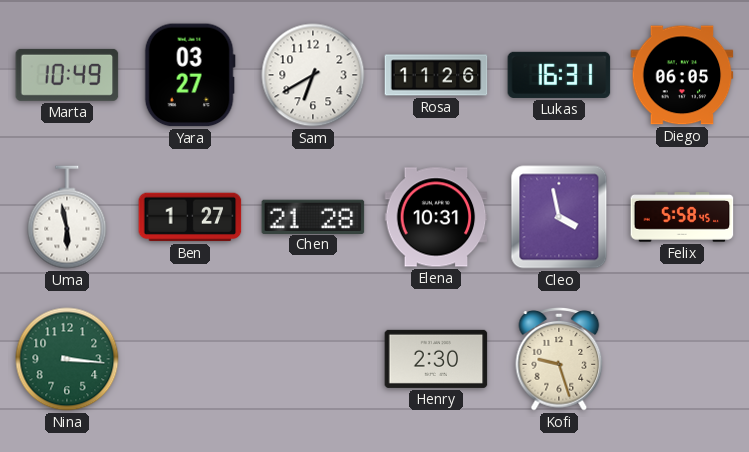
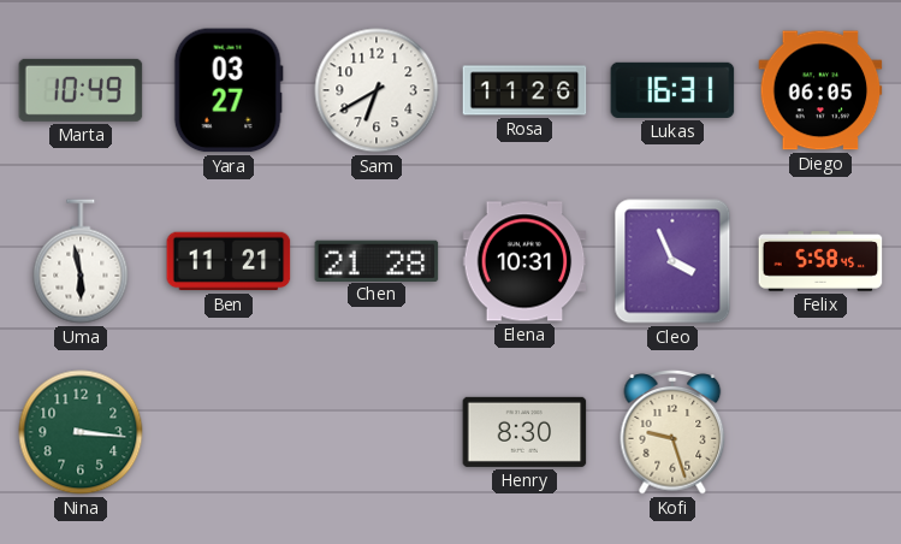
Ben: 1:27 -> 11:21
Cleo: 3:58 -> 3:56
Henry: 2:30 -> 8:30
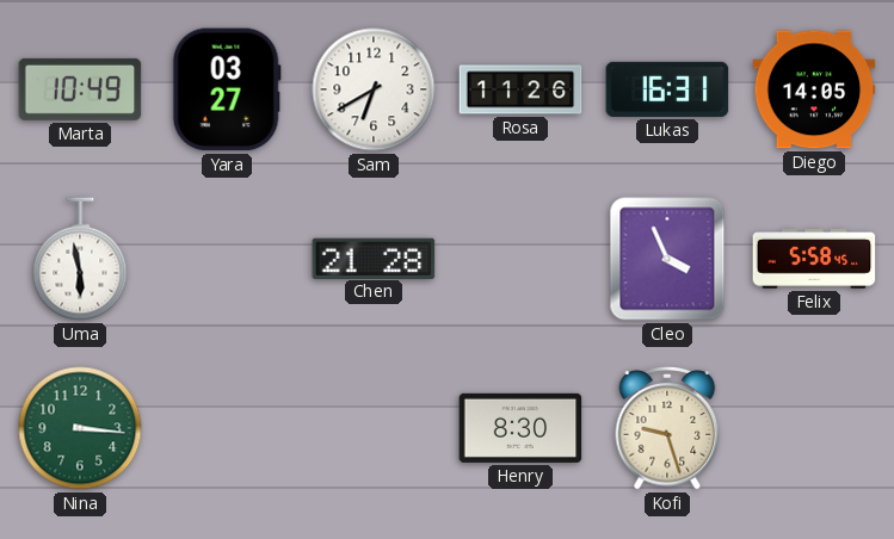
Diego: 06:05 -> 14:05
Ben: 11:21 -> none
Elena: 10:31 -> none
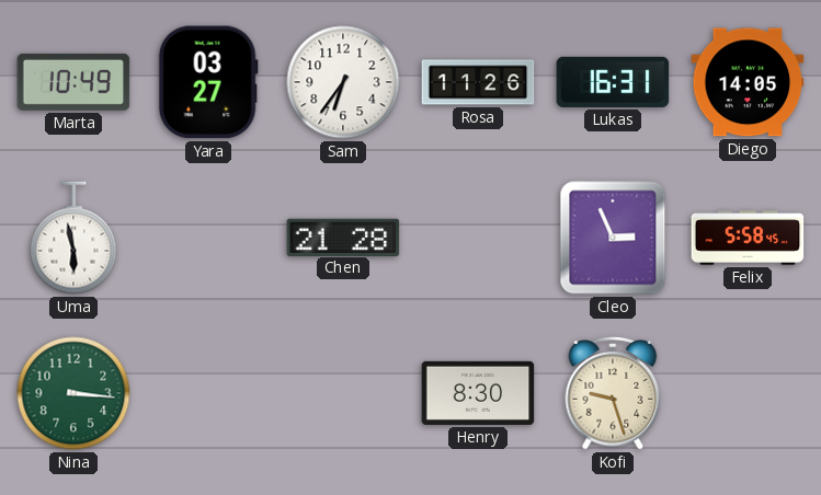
Sam: 6:40 -> 6:36
Cleo: 3:56 -> 2:56
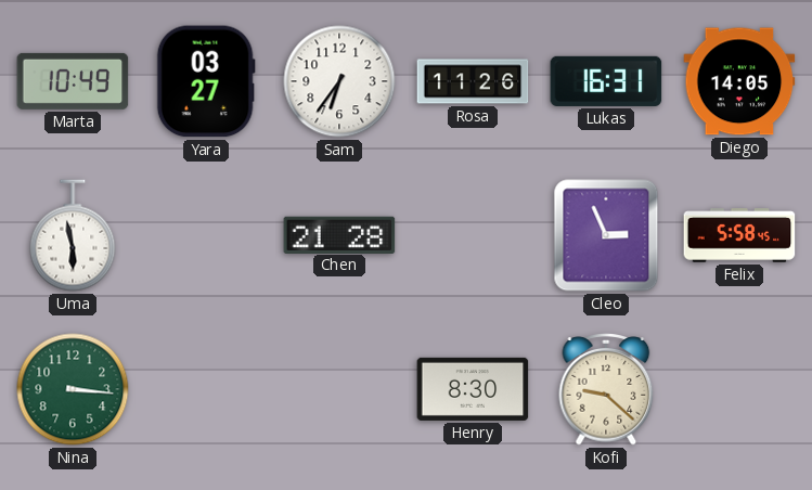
Kofi: 9:27 -> 9:22
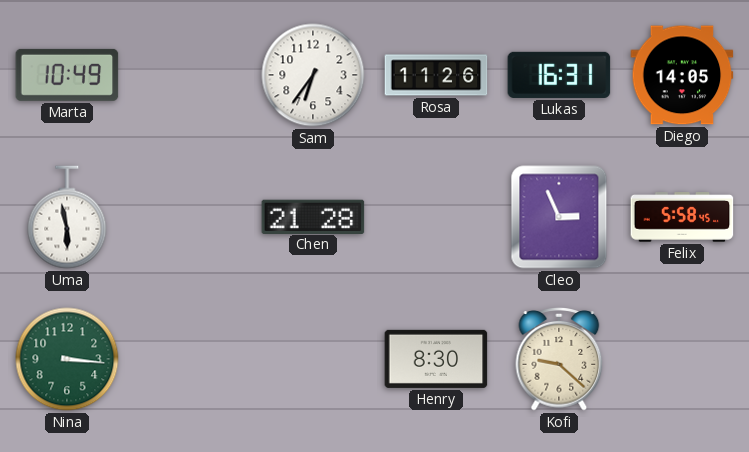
Yara: 03:27 -> none
